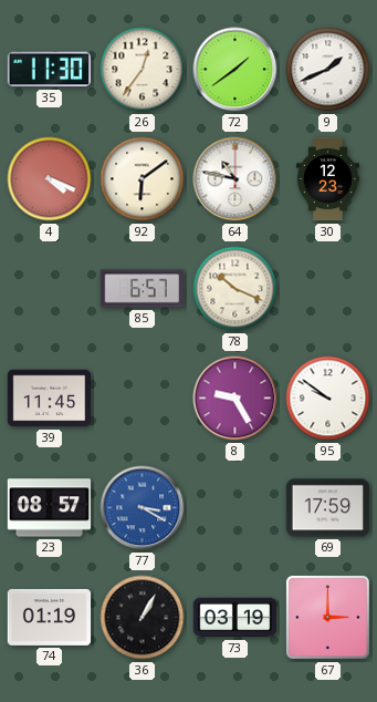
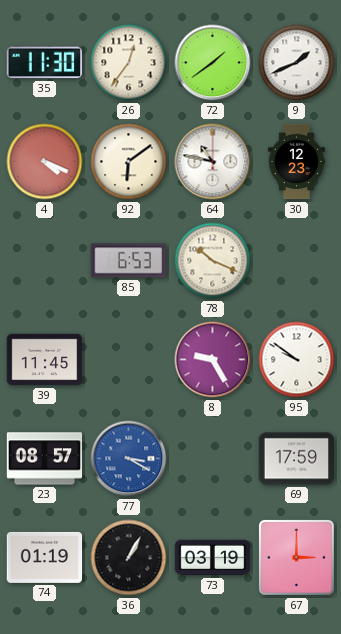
85: 6:57 -> 6:53
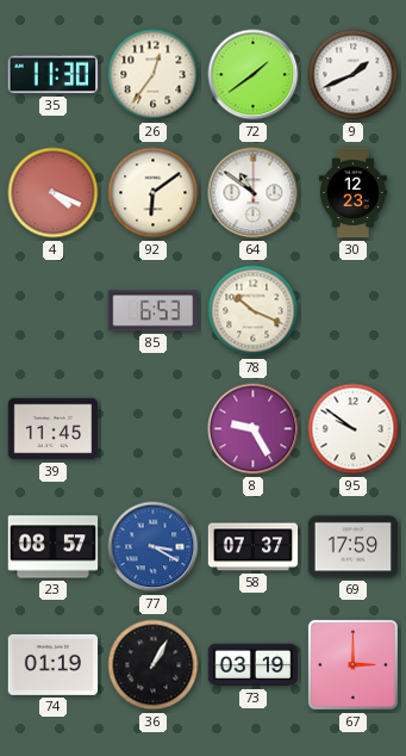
64: 10:47 -> 10:51
58: none -> 07:37
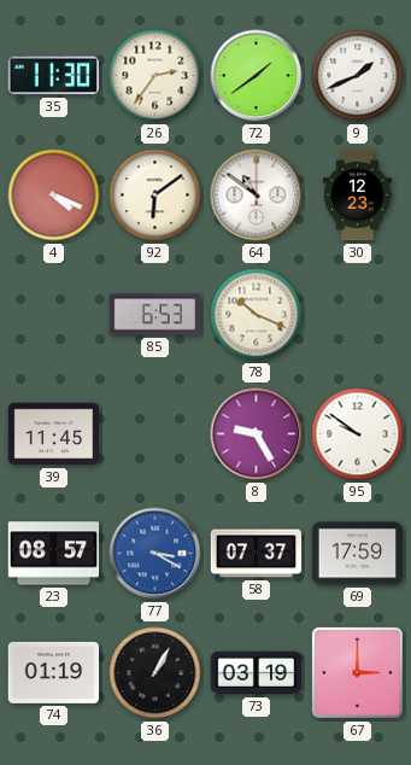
26: 12:36 -> 2:36
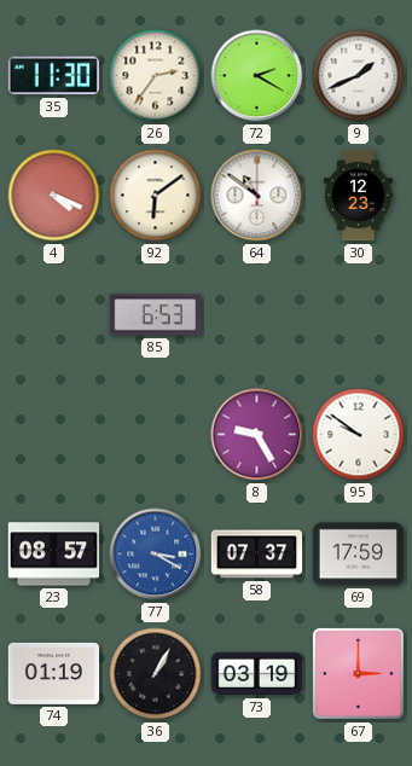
72: 1:39 -> 2:20
78: 10:19 -> none
39: 11:45 -> none
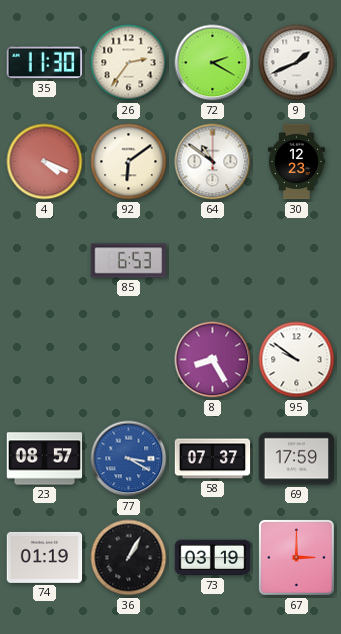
8: 9:25 -> 8:25
